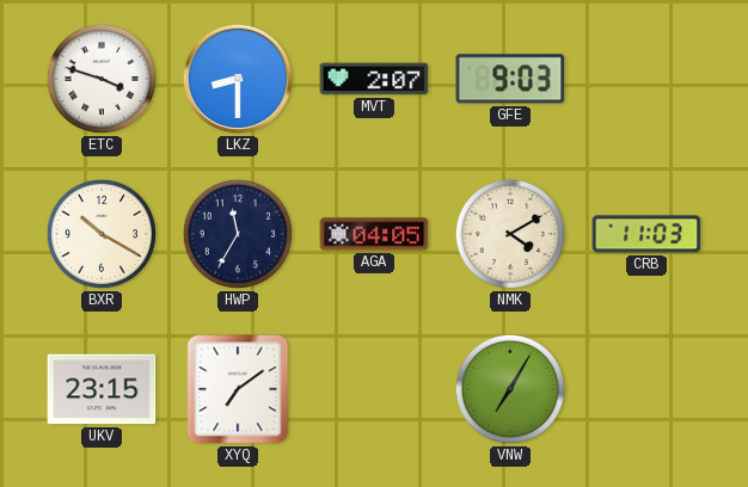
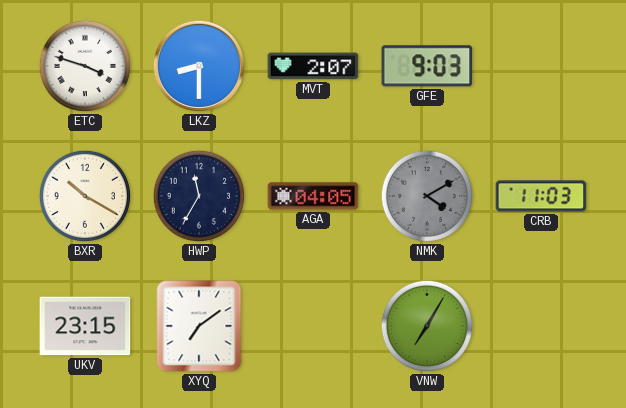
NMK dial: cream -> grey
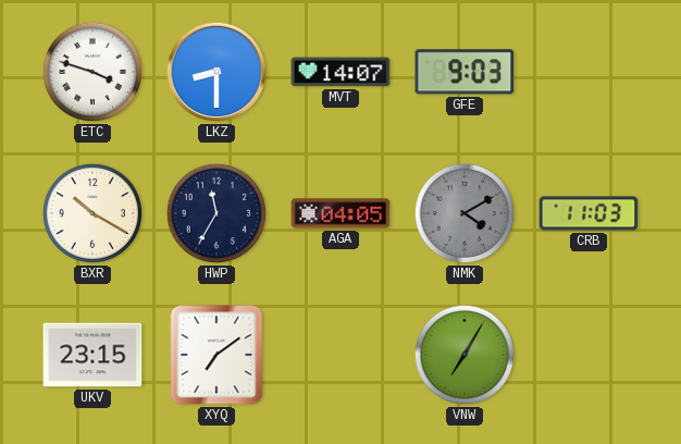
MVT: 2:07 -> 14:07
